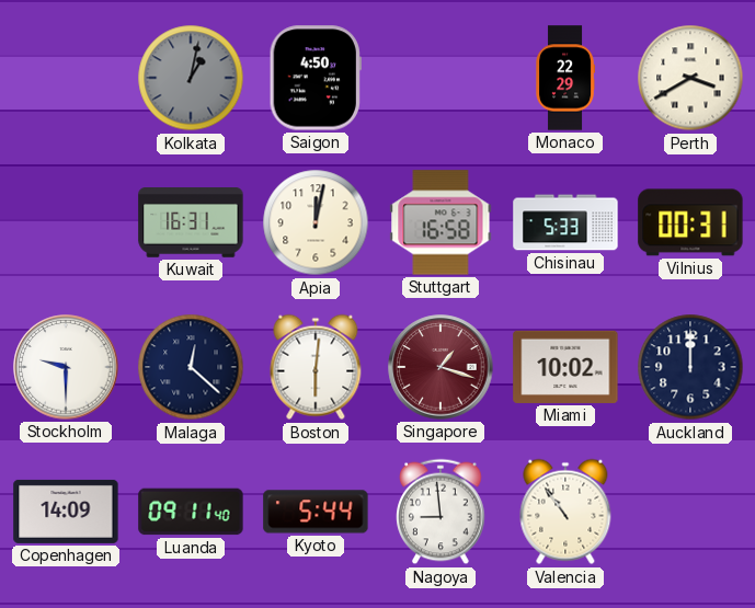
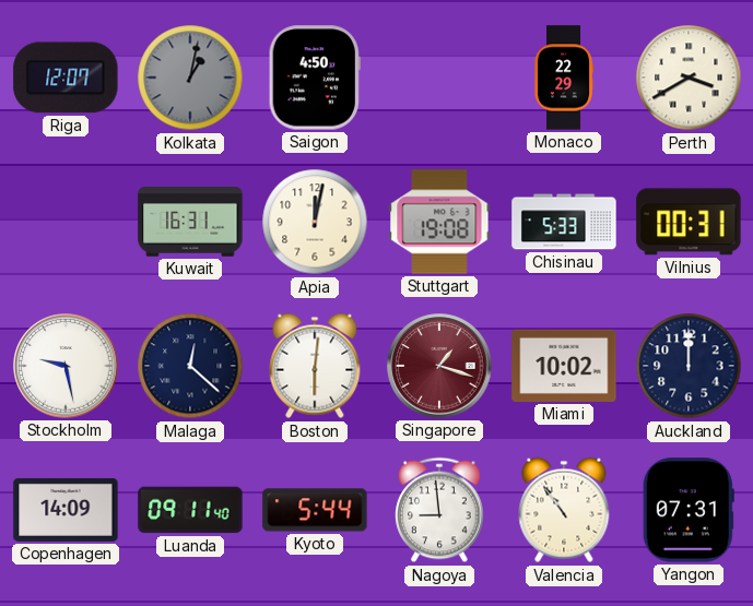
Riga: none -> 12:07
Stuttgart: 16:58 -> 19:08
Stockholm: 9:30 -> 9:28
Yangon: none -> 07:31
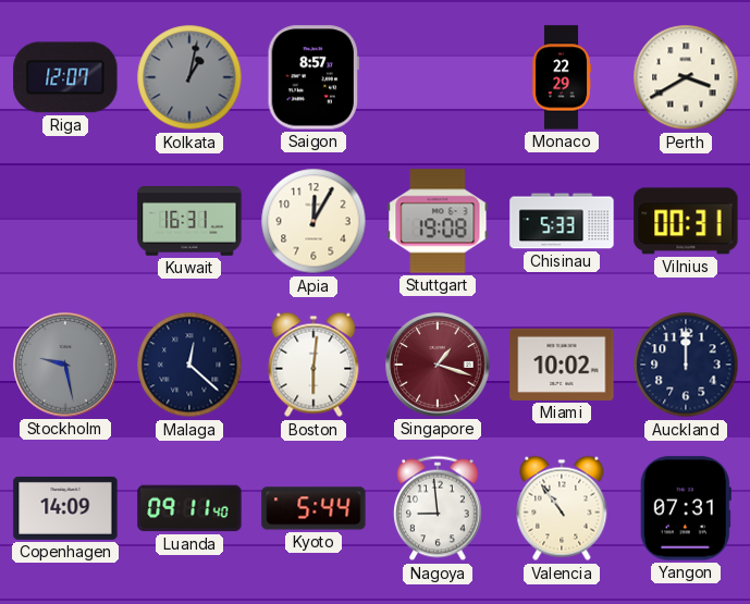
Saigon: 4:50 -> 8:57
Apia: 12:02 -> 12:05
Stockholm dial: white -> grey
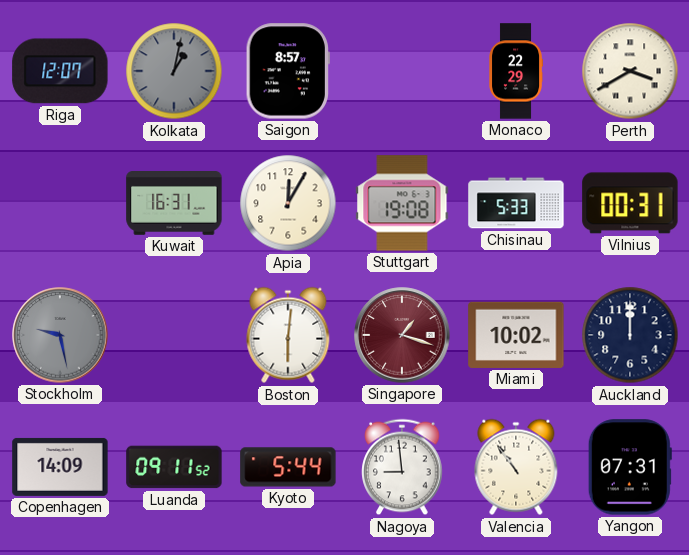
Malaga: 12:22 -> none
Luanda: 09:11:40 -> 09:11:52
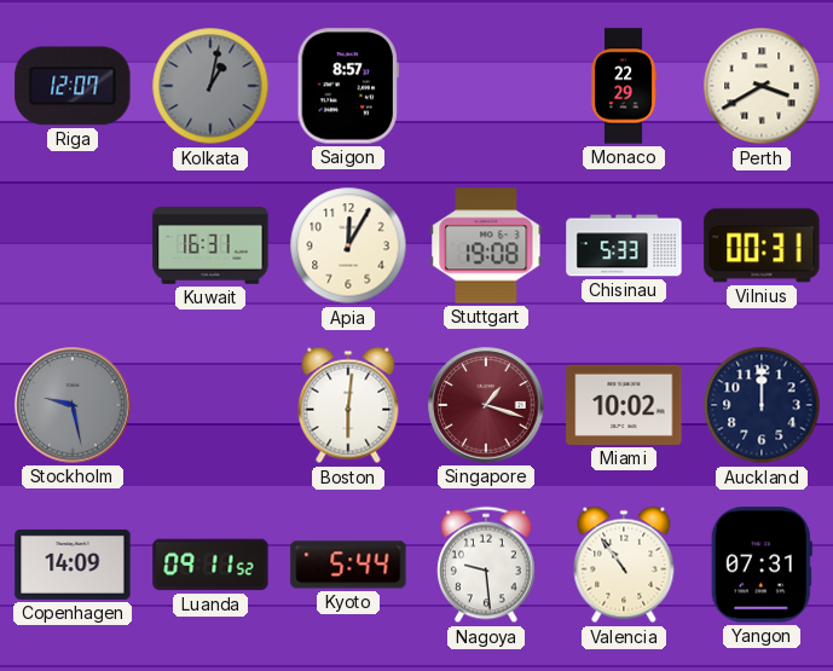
Nagoya: 8:59 -> 9:29
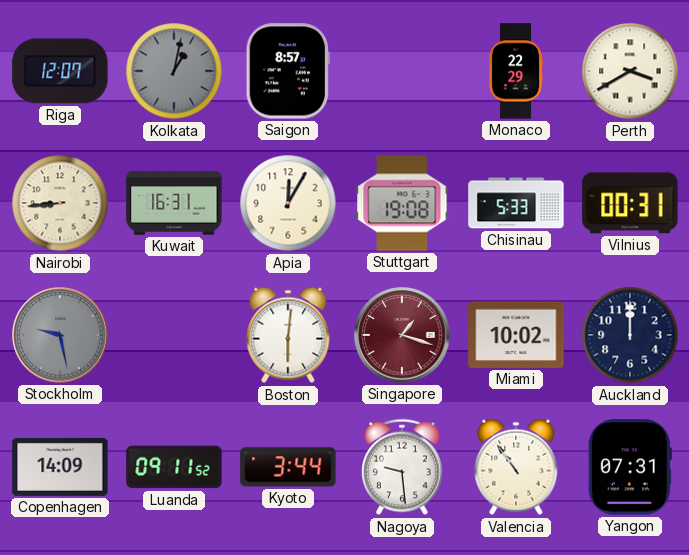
Nairobi: none -> 8:44
Kyoto: 5:44 -> 3:44
